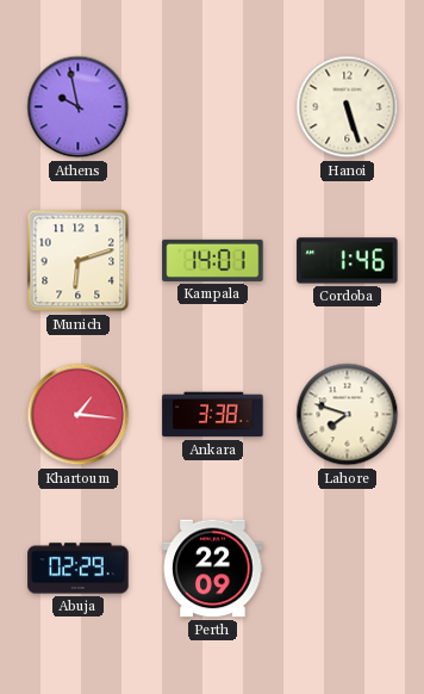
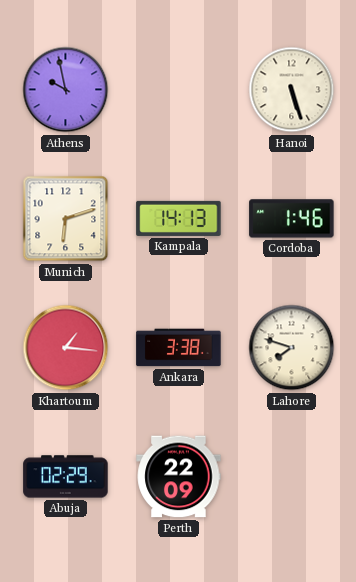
Kampala: 14:01 -> 14:13
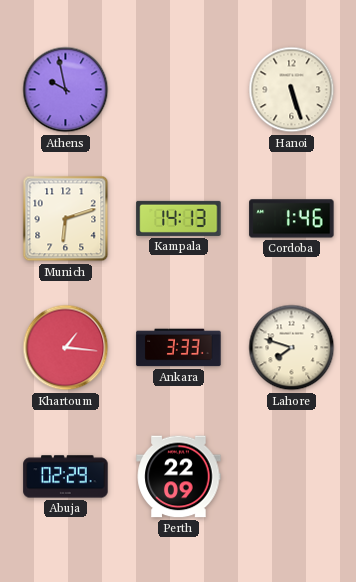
Ankara: 3:38 -> 3:33
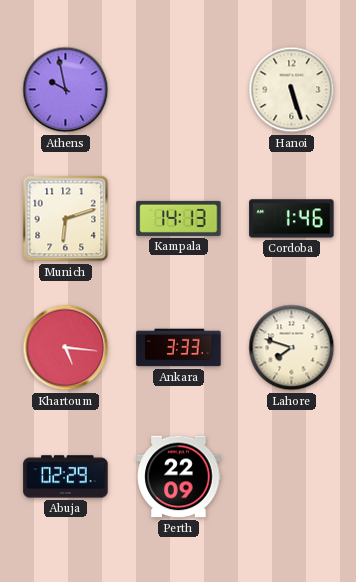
Khartoum: 1:16 -> 5:16
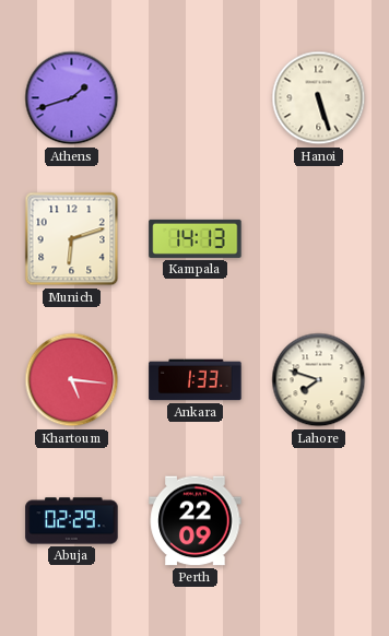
Athens: 9:58 -> 1:42
Cordoba: 1:46 -> none
Ankara: 3:33 -> 1:33
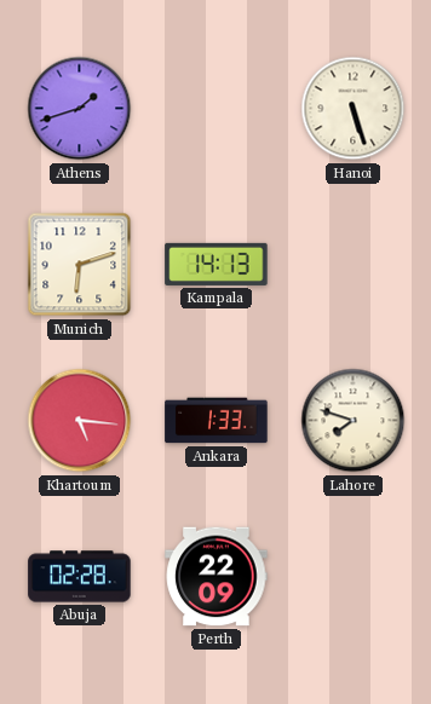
Abuja: 02:29 -> 02:28
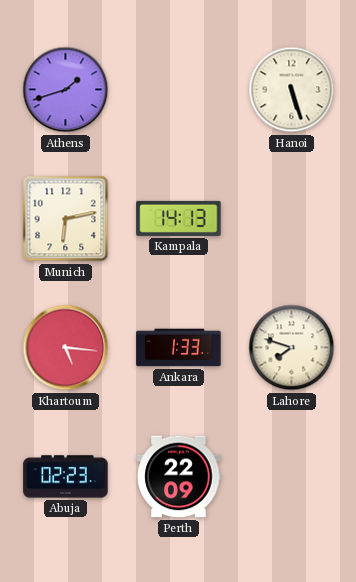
Munich: 6:12 -> 6:13
Abuja: 02:28 -> 02:23
